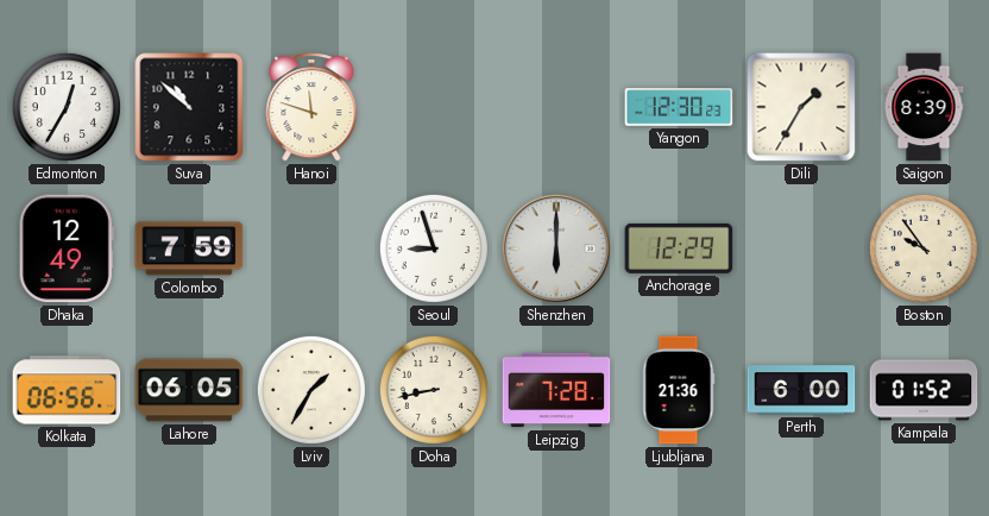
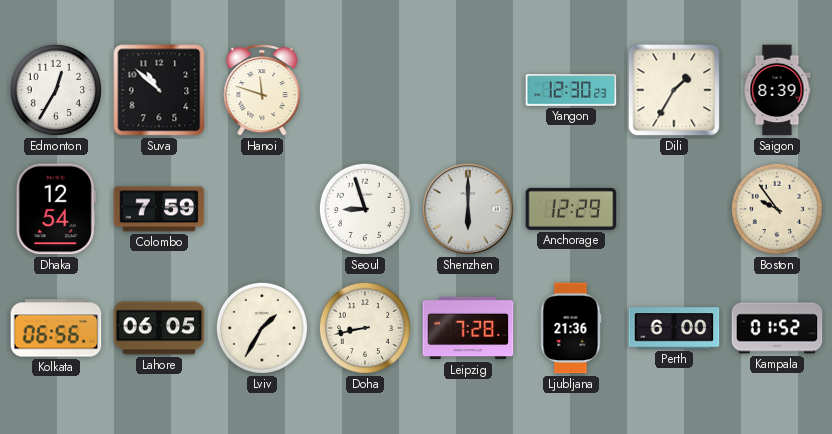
Dhaka: 12:49 -> 12:54
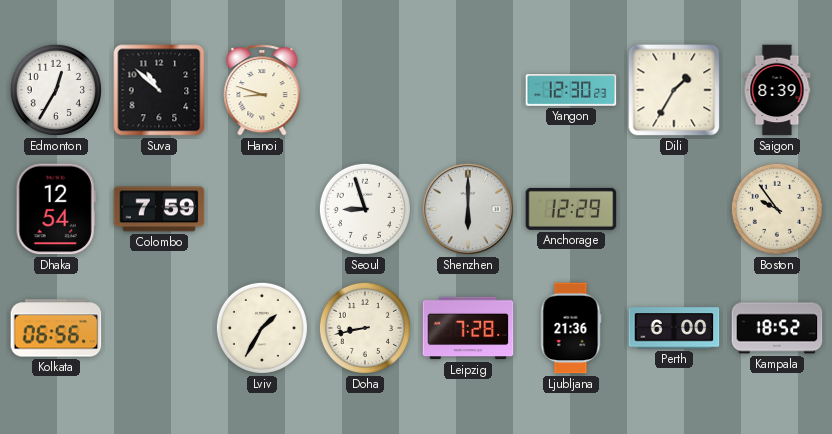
Hanoi: 11:48 -> 8:48
Lahore: 06:05 -> none
Kampala: 01:52 -> 18:52
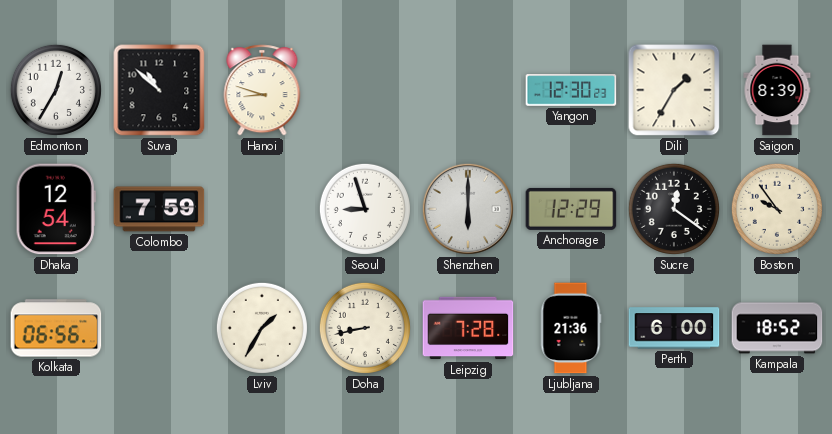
Sucre: none -> 12:21
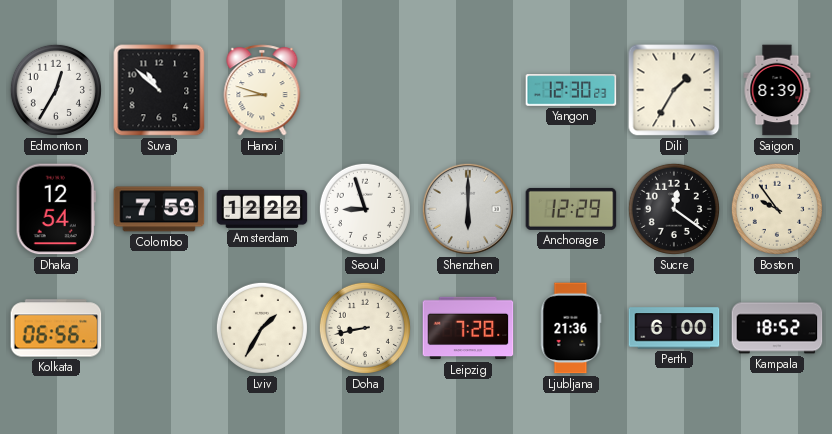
Amsterdam: none -> 12:22
